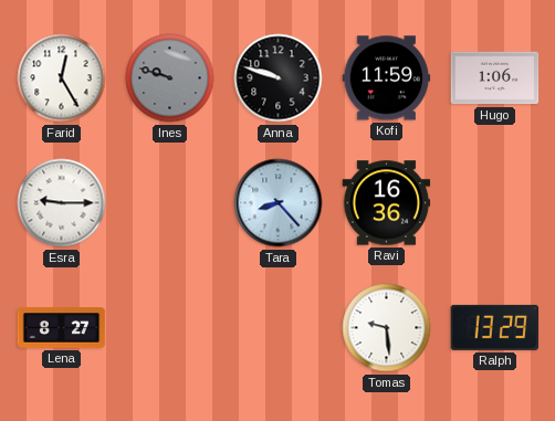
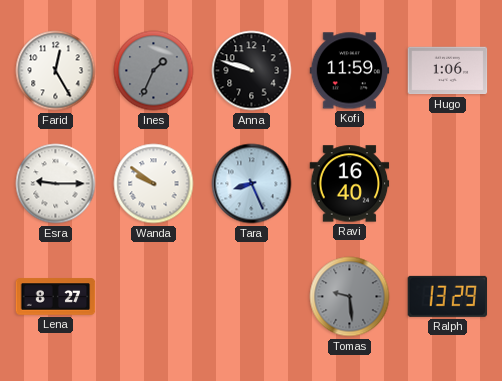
Ines: 9:48 -> 1:34
Wanda: none -> 9:51
Tara: 8:23 -> 8:26
Ravi: 16:36 -> 16:40
Tomas dial: white -> grey
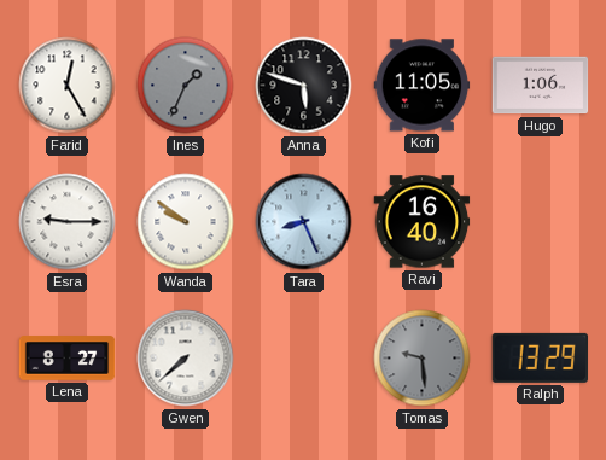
Anna: 9:48 -> 5:48
Kofi: 11:59 -> 11:05
Gwen: none -> 7:38
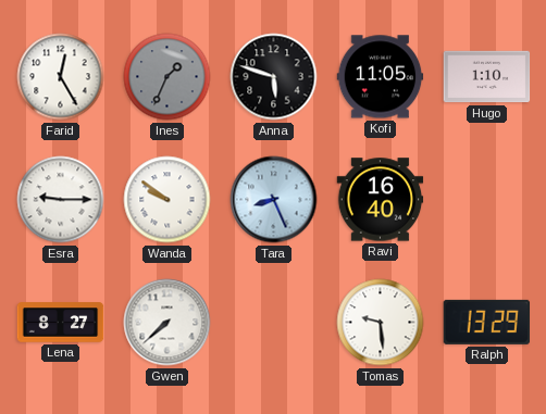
Hugo: 1:06 -> 1:10
Tomas dial: grey -> white
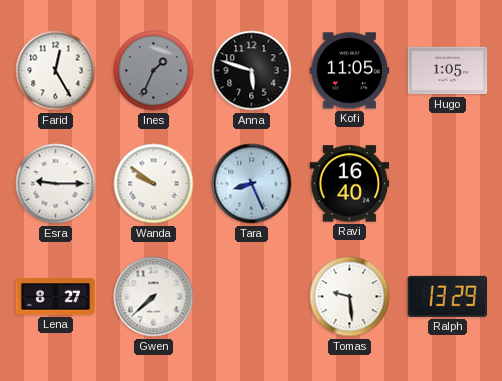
Hugo: 1:10 -> 1:05
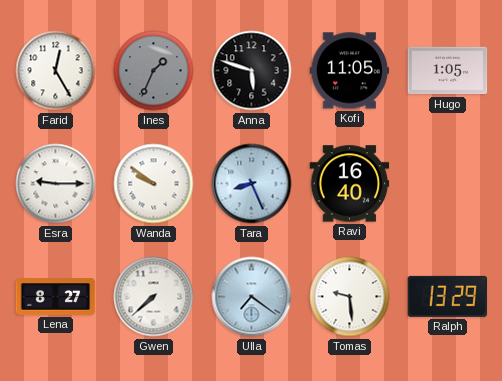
Ulla: none -> 7:21
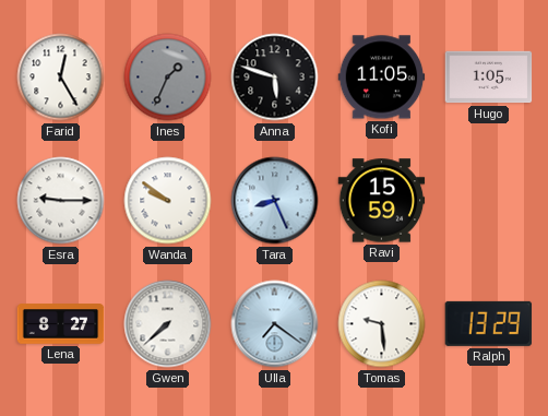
Ravi: 16:40 -> 15:59
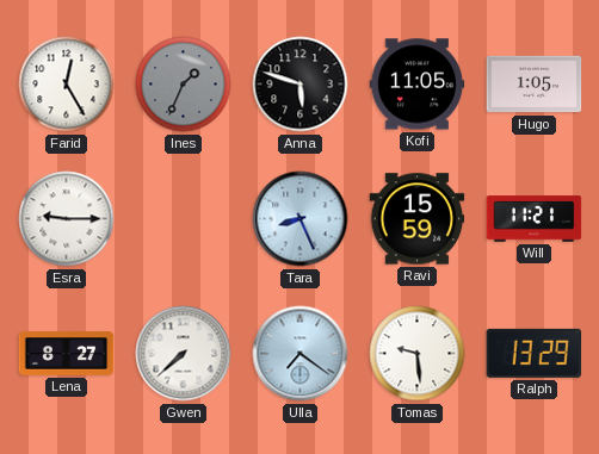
Wanda: 9:51 -> none
Will: none -> 11:21
